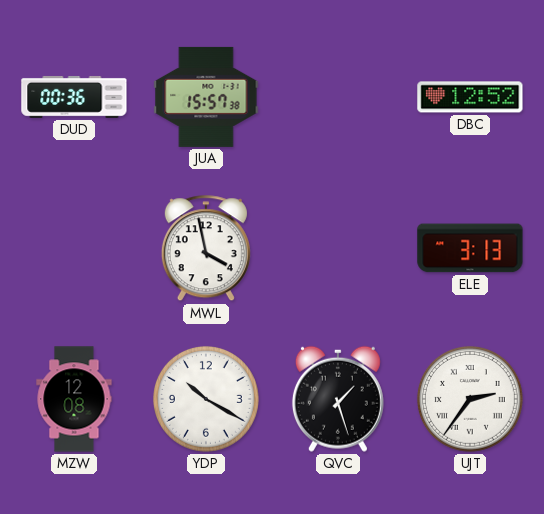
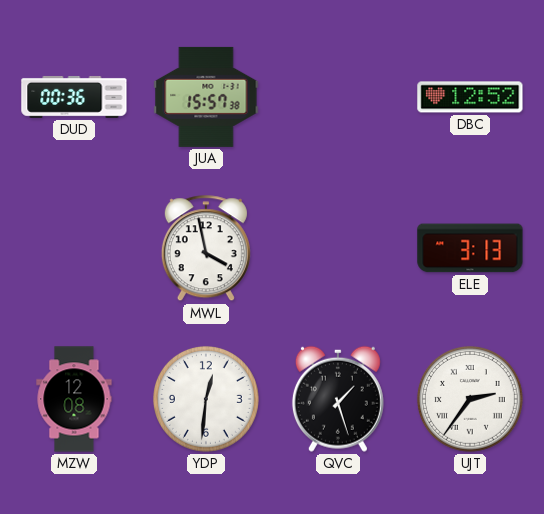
YDP: 10:20 -> 12:31
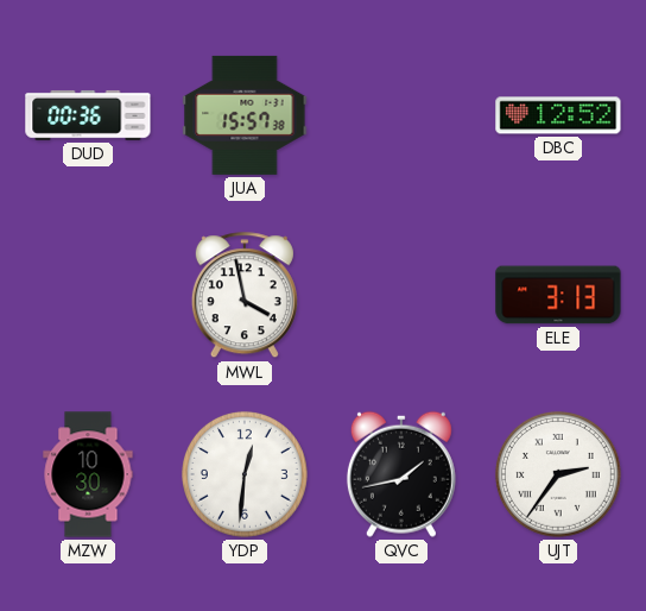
MZW: 12:08 -> 10:30
QVC: 1:27 -> 1:43
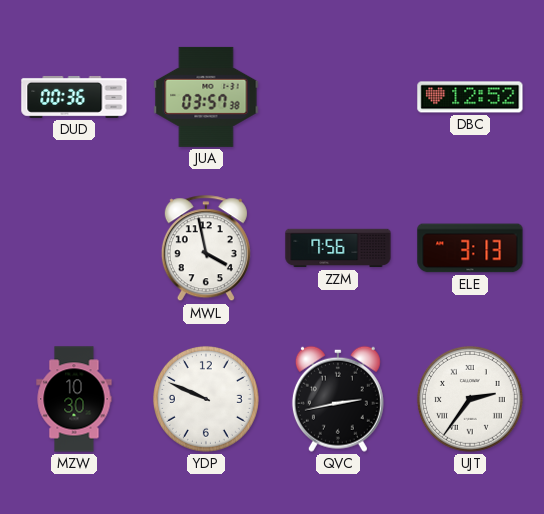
JUA: 15:57 -> 03:57
ZZM: none -> 7:56
YDP: 12:31 -> 9:49
QVC: 1:43 -> 2:43
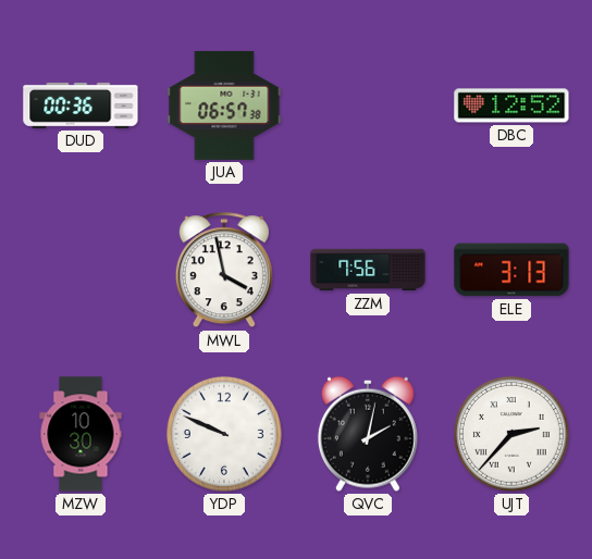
JUA: 03:57 -> 06:57
QVC: 2:43 -> 2:02
UJT: 2:36 -> 2:37
